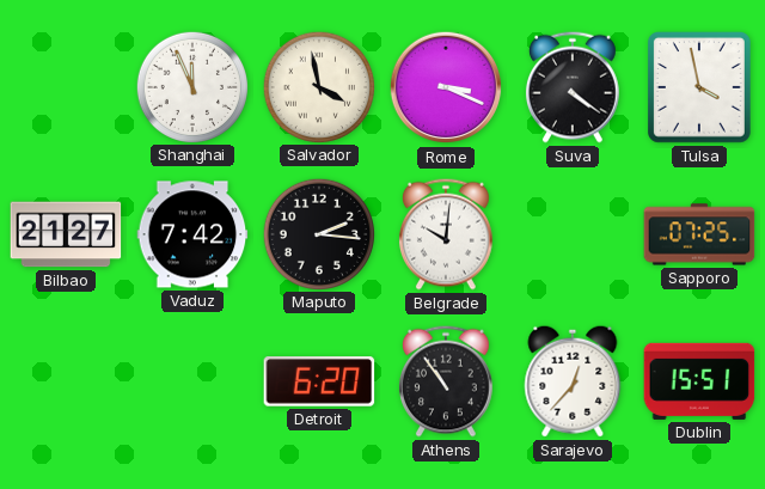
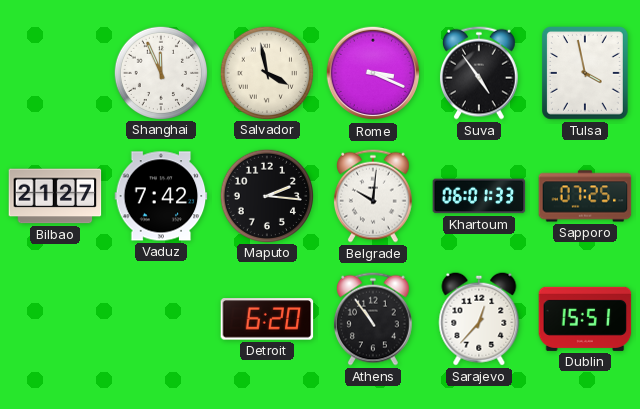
Suva: 4:21 -> 4:54
Khartoum: none -> 06:01
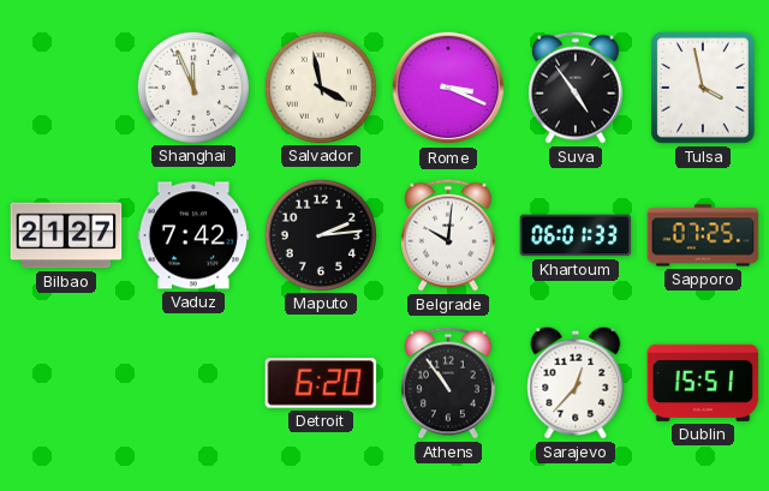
Maputo: 2:16 -> 2:14
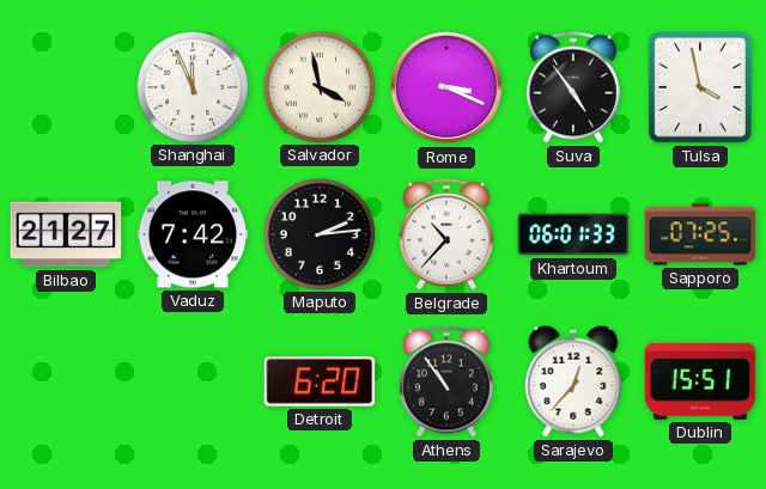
Belgrade: 10:01 -> 10:37
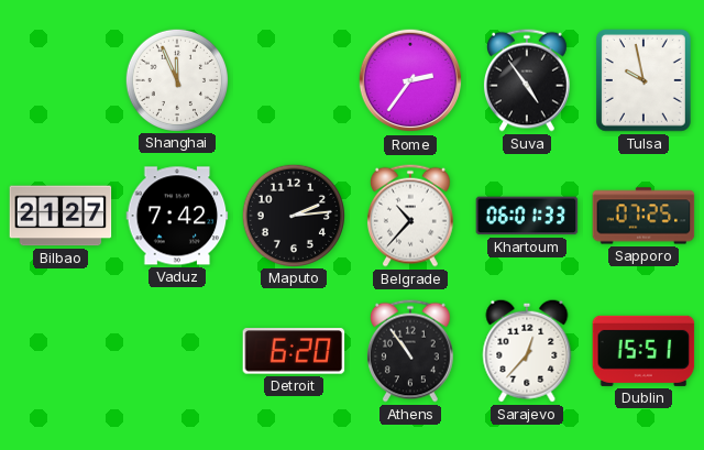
Salvador: 3:58 -> none
Rome: 3:19 -> 2:36
Tulsa: 3:58 -> 9:58
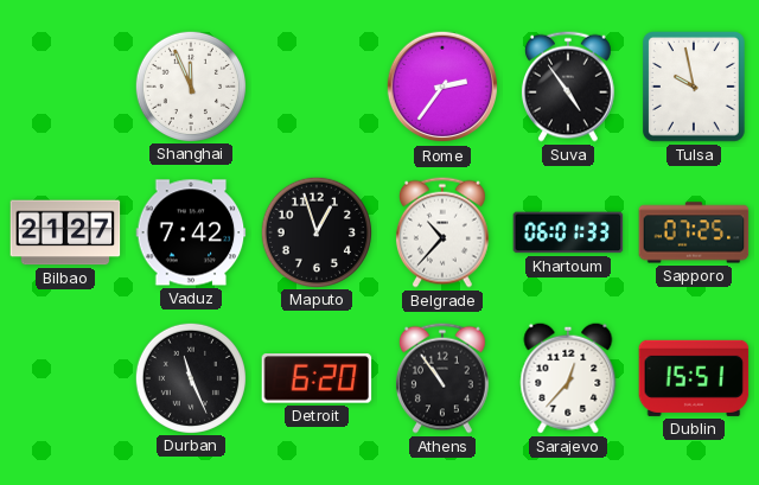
Maputo: 2:14 -> 12:57
Durban: none -> 11:26
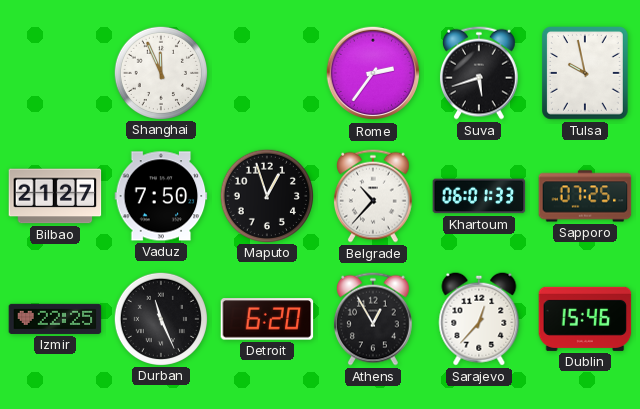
Suva: 4:54 -> 5:42
Vaduz: 7:42 -> 7:50
Izmir: none -> 22:25
Athens: 10:54 -> 12:55
Dublin: 15:51 -> 15:46
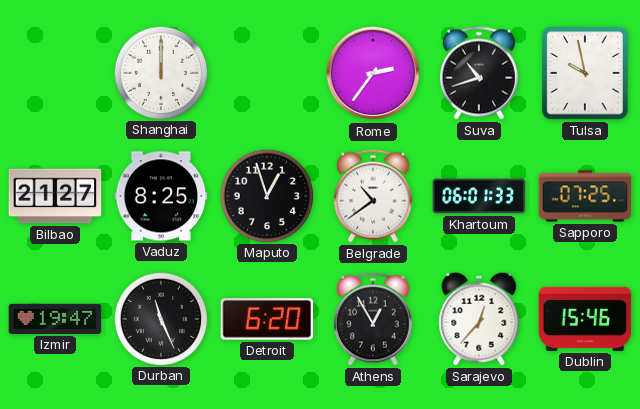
Shanghai: 11:56 -> 12:00
Suva: 5:42 -> 10:42
Vaduz: 7:50 -> 8:25
Belgrade: 10:37 -> 10:39
Izmir: 22:25 -> 19:47
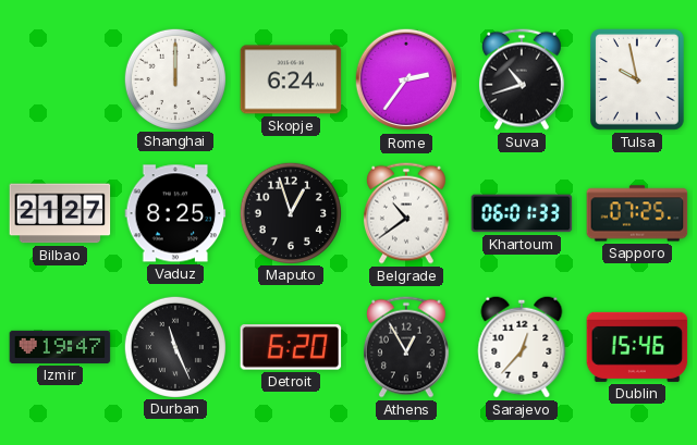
Skopje: none -> 6:24
